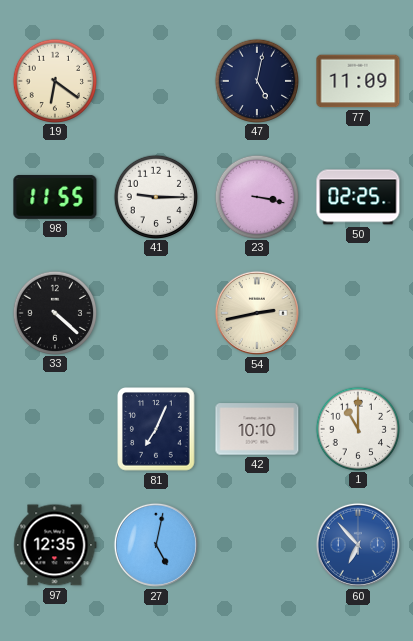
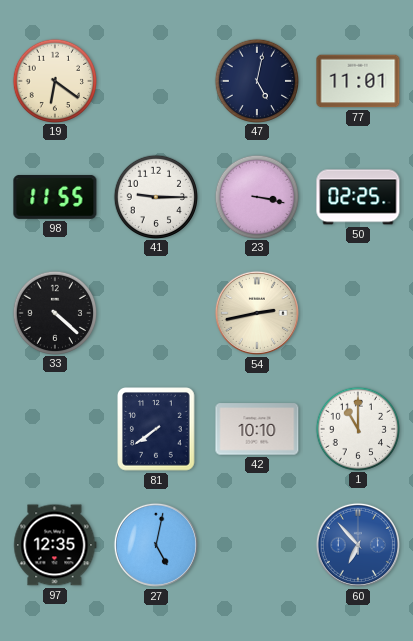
77: 11:09 -> 11:01
81: 7:04 -> 7:39
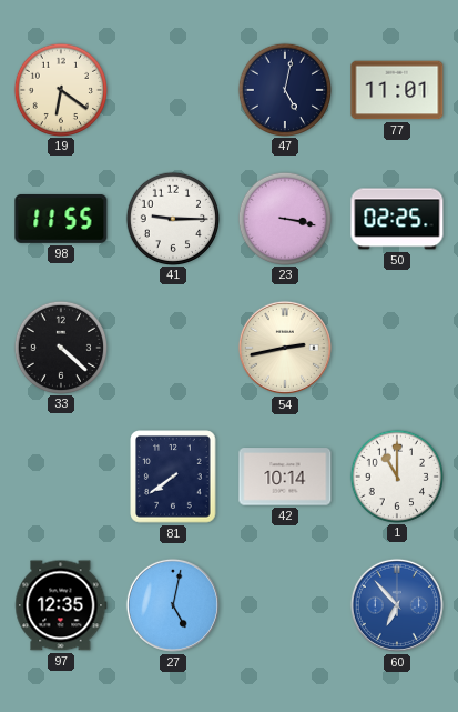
42: 10:10 -> 10:14
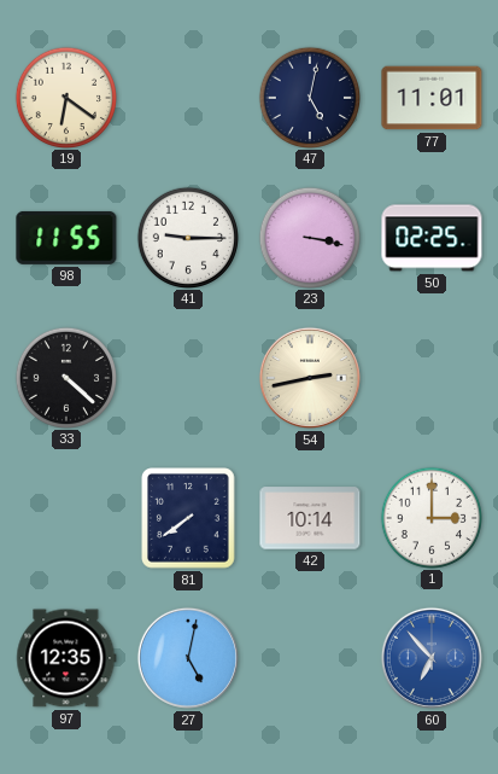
1: 11:00 -> 3:00
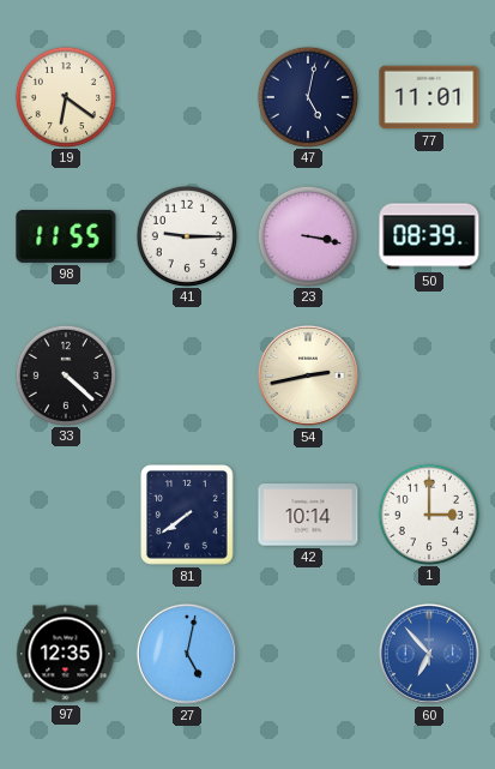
50: 02:25 -> 08:39
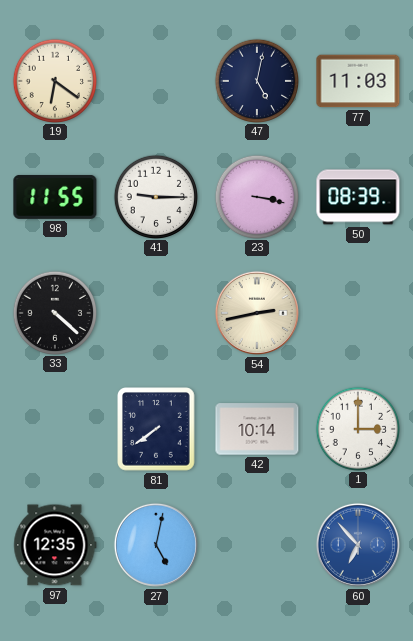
77: 11:01 -> 11:03
